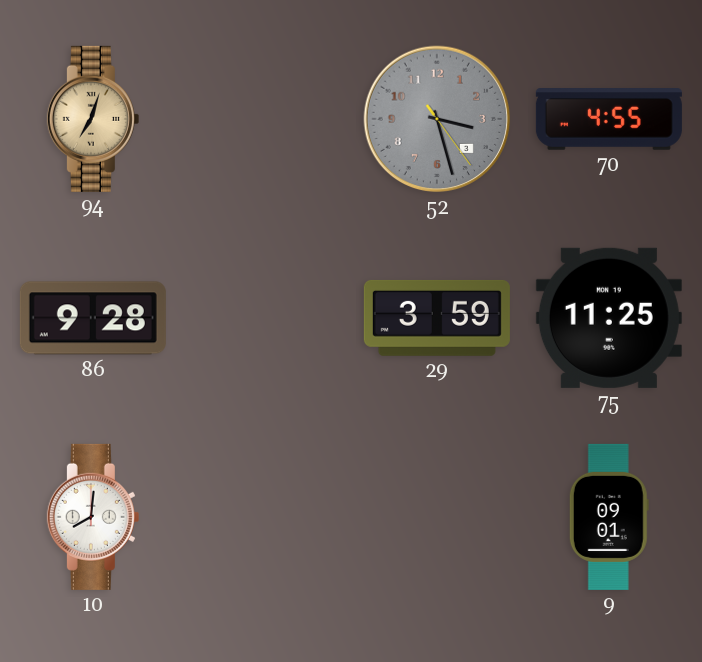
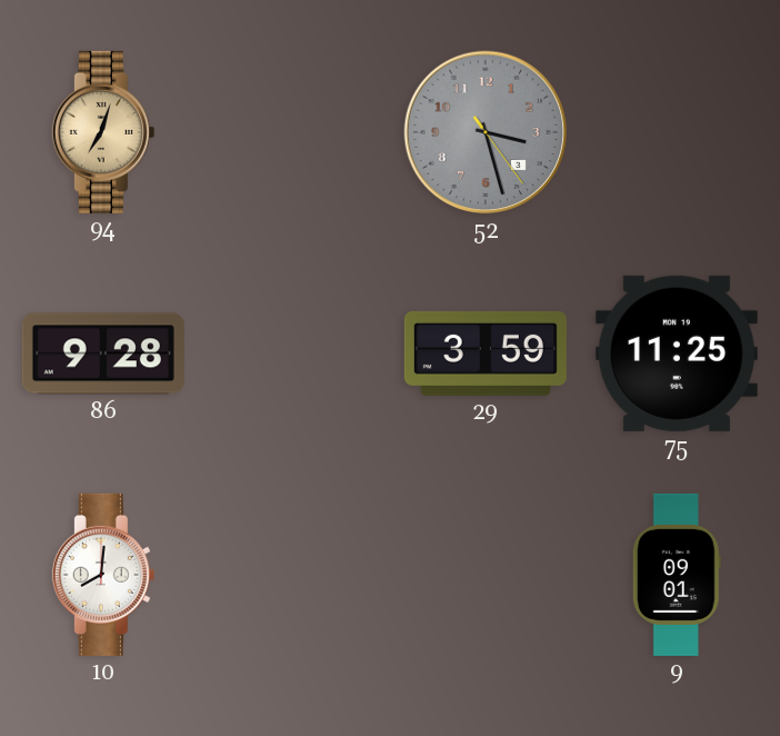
70: 4:55 -> none
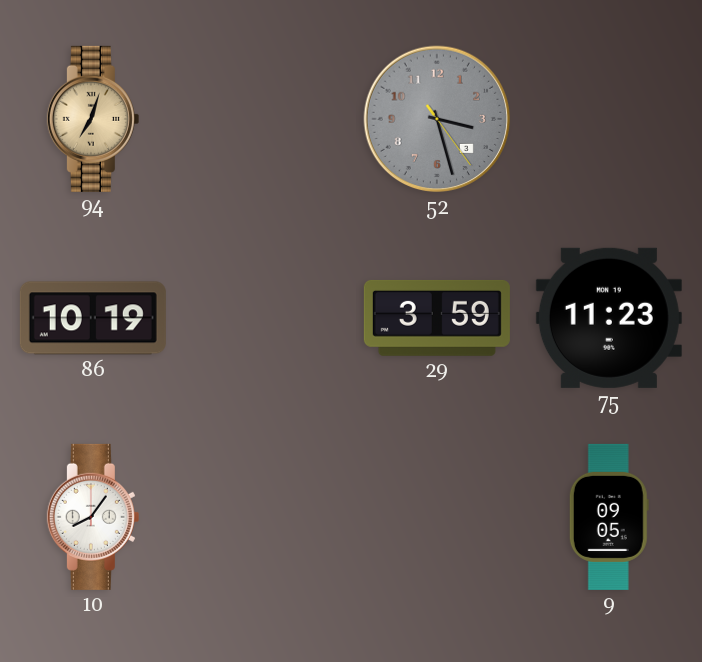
86: 9:28 -> 10:19
75: 11:25 -> 11:23
10: 8:01 -> 8:06
9: 09:01 -> 09:05
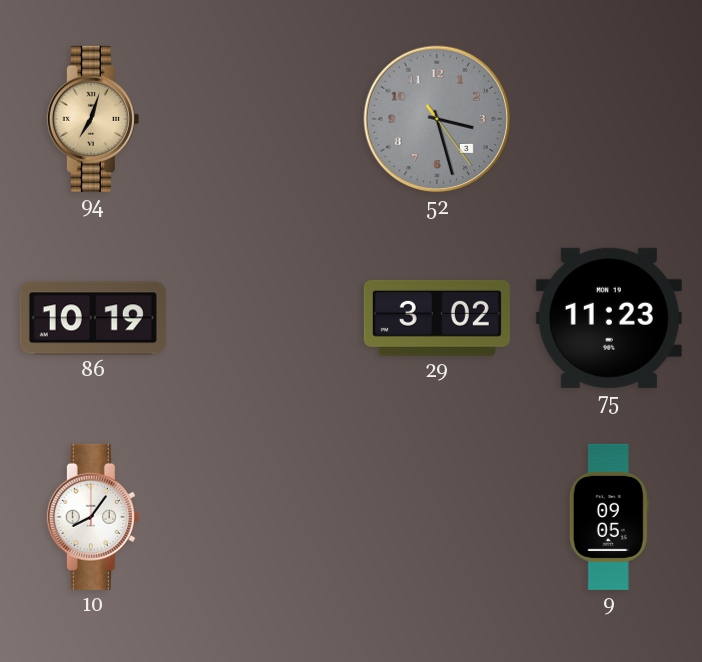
29: 3:59 -> 3:02
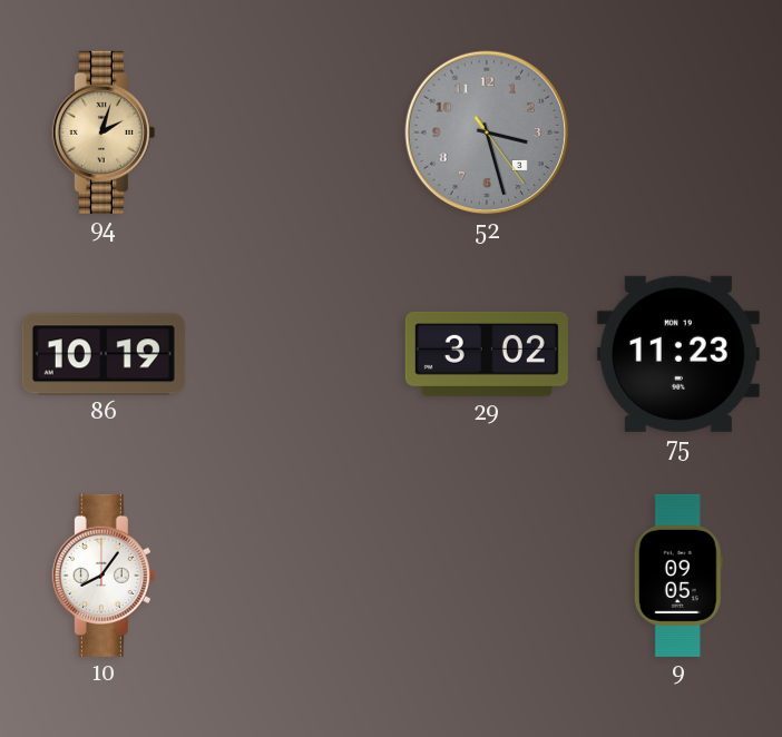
94: 7:03 -> 2:03
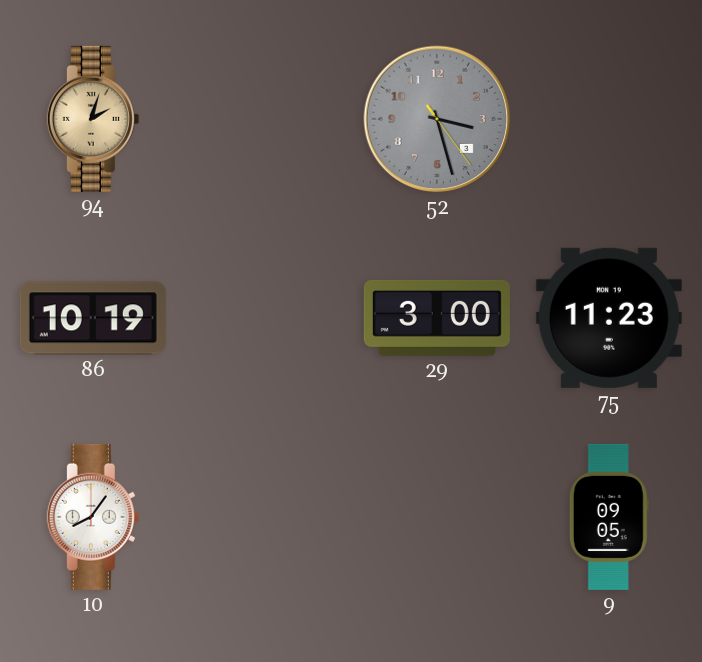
29: 3:02 -> 3:00
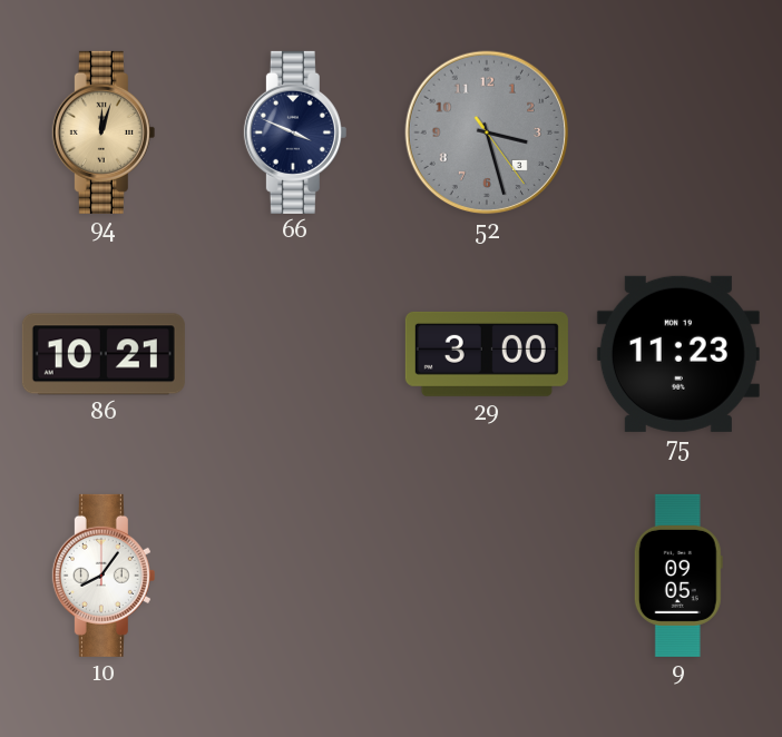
94: 2:03 -> 12:03
66: none -> 3:49
86: 10:19 -> 10:21
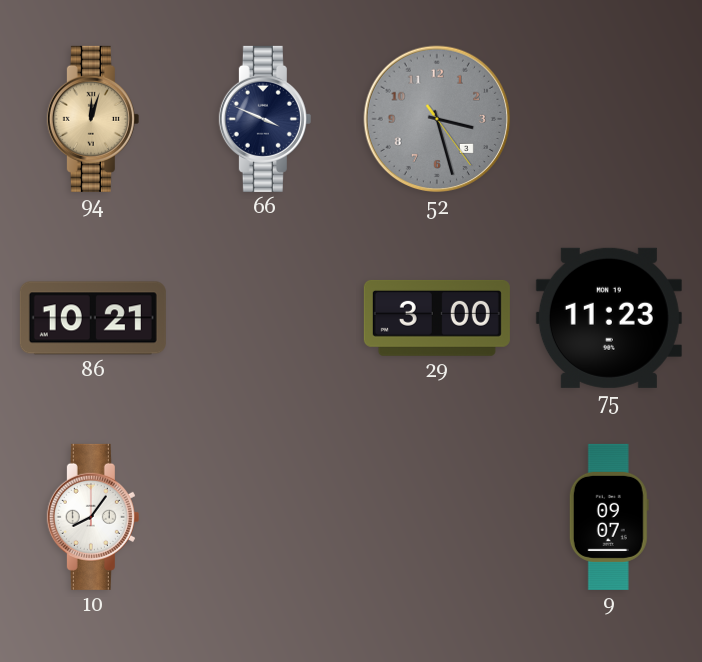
9: 09:05 -> 09:07
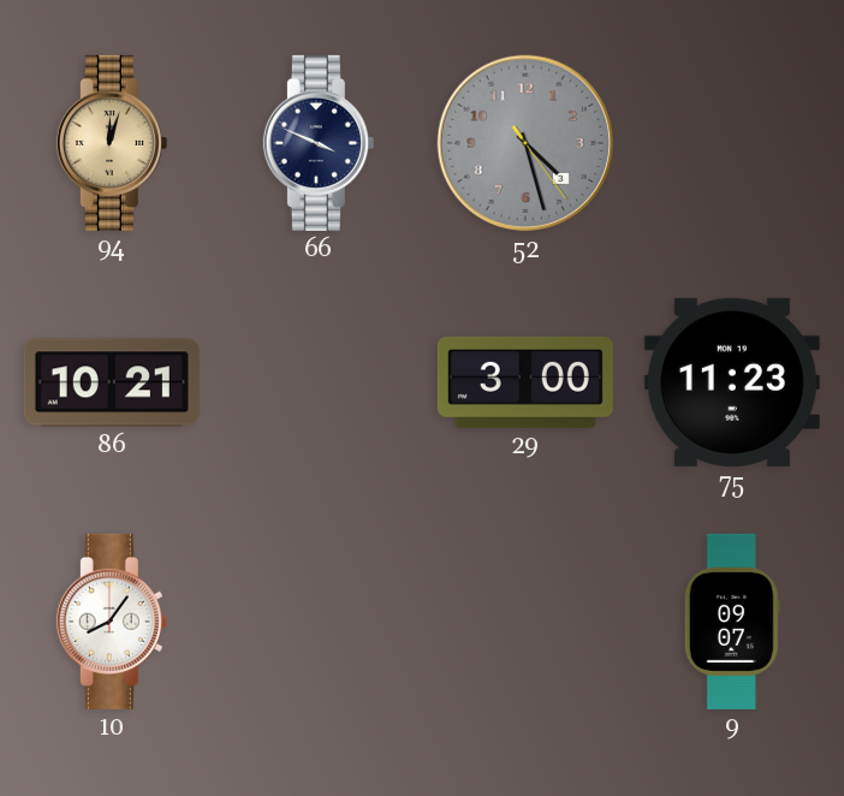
52: 3:27 -> 4:27
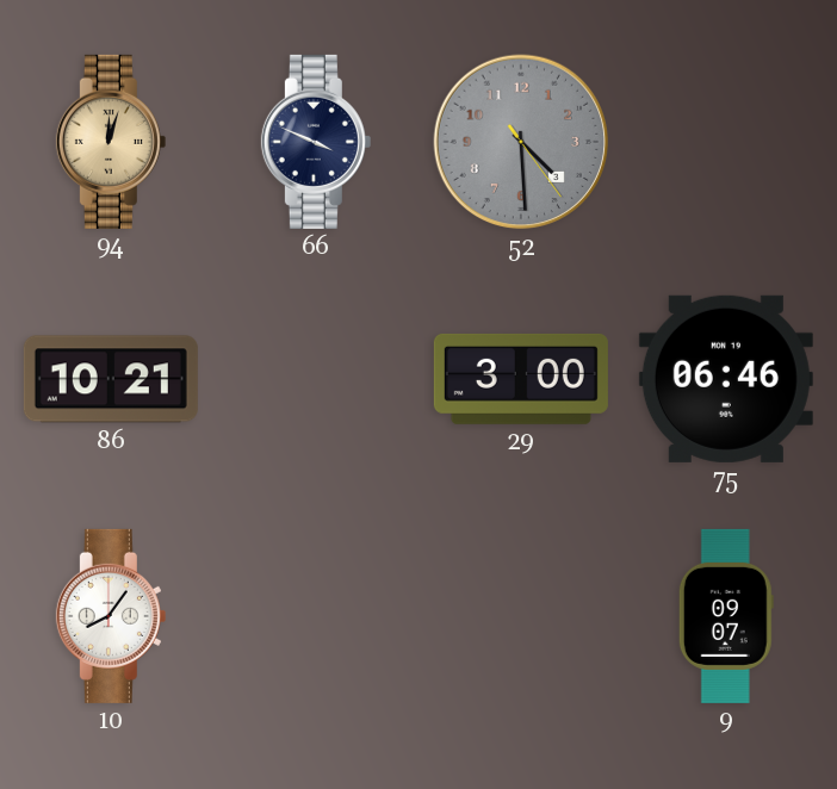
52: 4:27 -> 4:29
75: 11:23 -> 06:46
